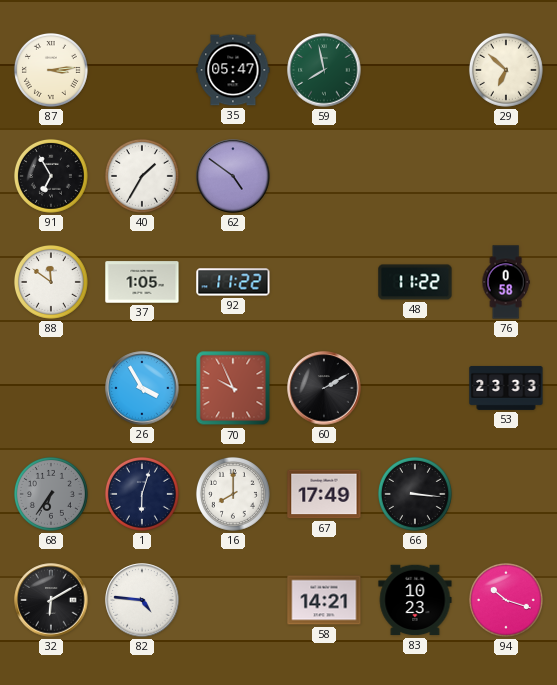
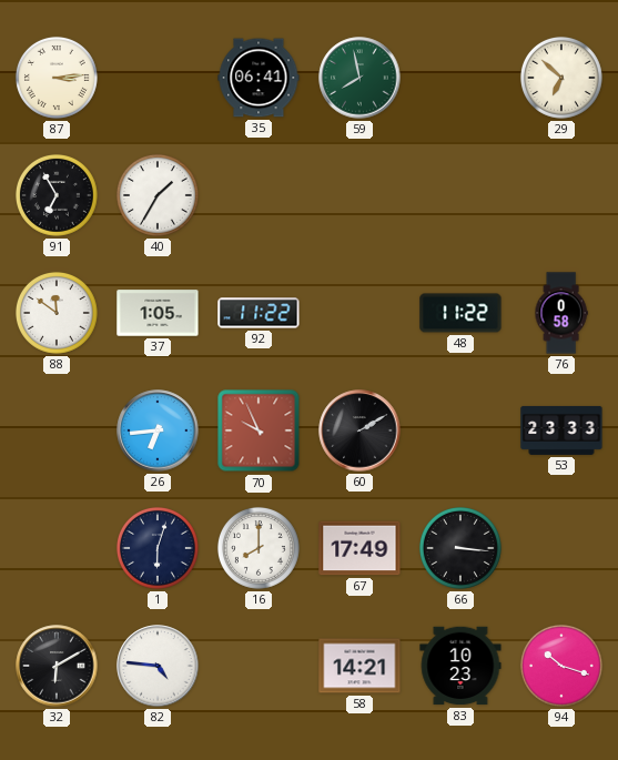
35: 05:47 -> 06:41
62: 4:51 -> none
26: 3:55 -> 6:44
68: 6:36 -> none
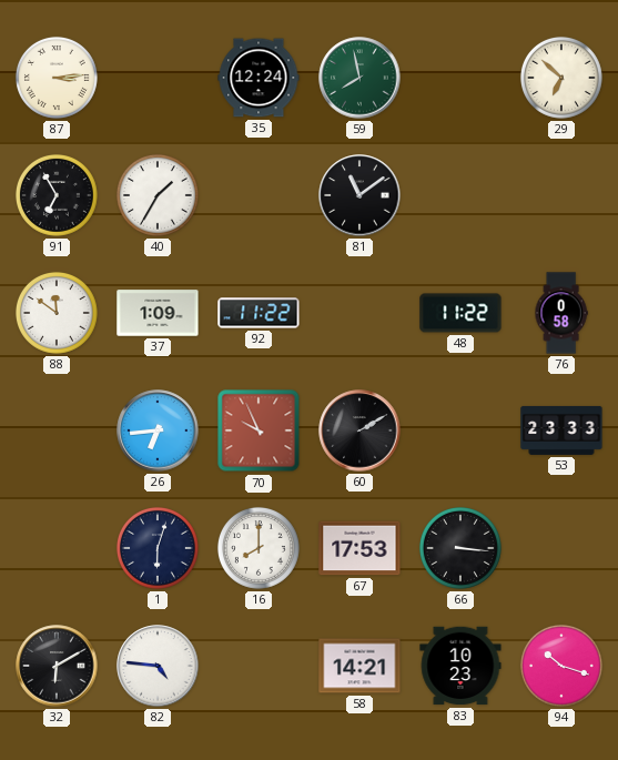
35: 06:41 -> 12:24
81: none -> 11:09
37: 1:05 -> 1:09
67: 17:49 -> 17:53
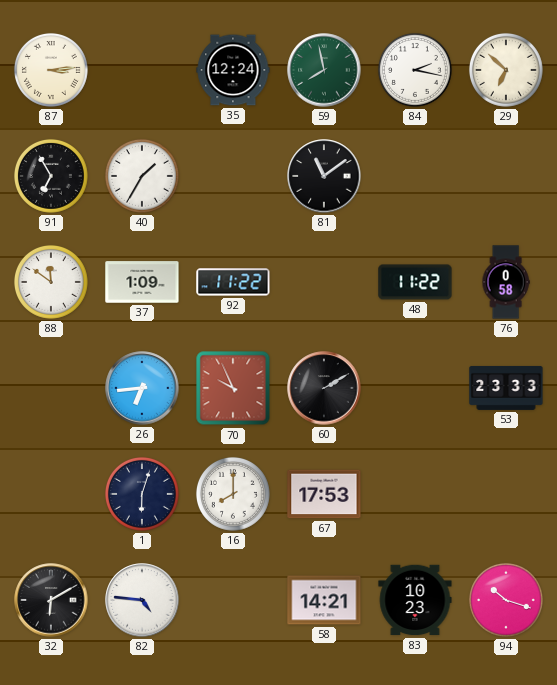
84: none -> 2:17
66: 3:16 -> none
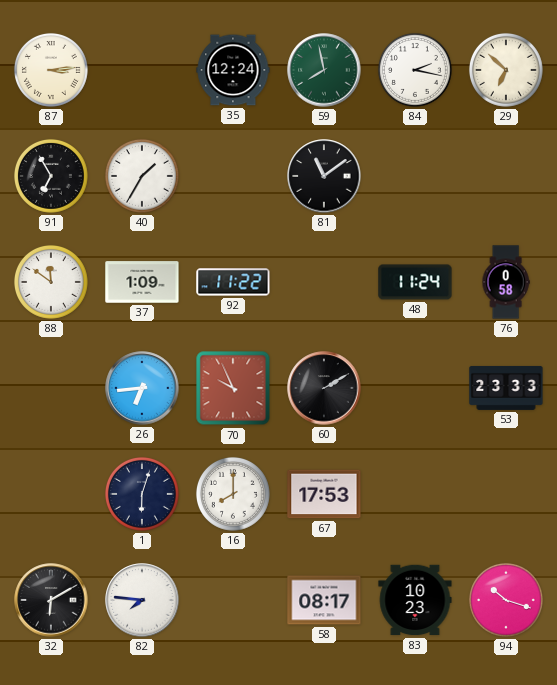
48: 11:22 -> 11:24
82: 4:46 -> 7:46
58: 14:21 -> 08:17
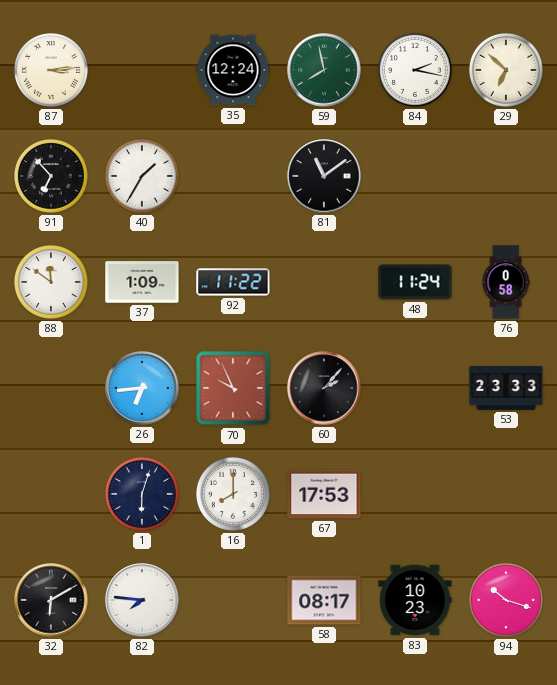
91: 6:55 -> 6:53
60: 2:10 -> 2:07
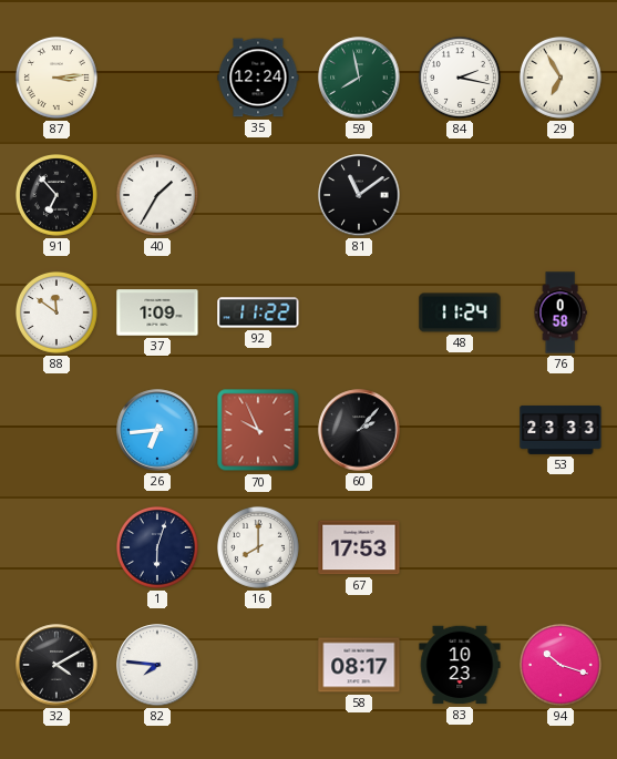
29: 6:52 -> 6:55
32: 6:10 -> 4:10
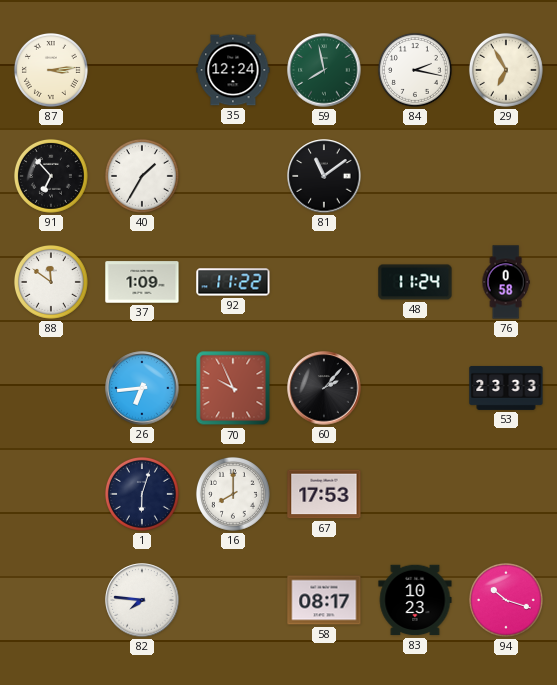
32: 4:10 -> none
